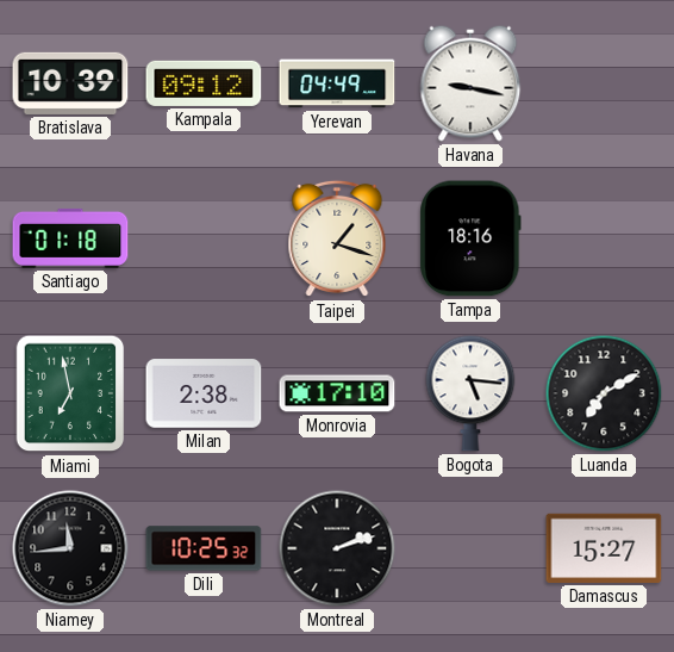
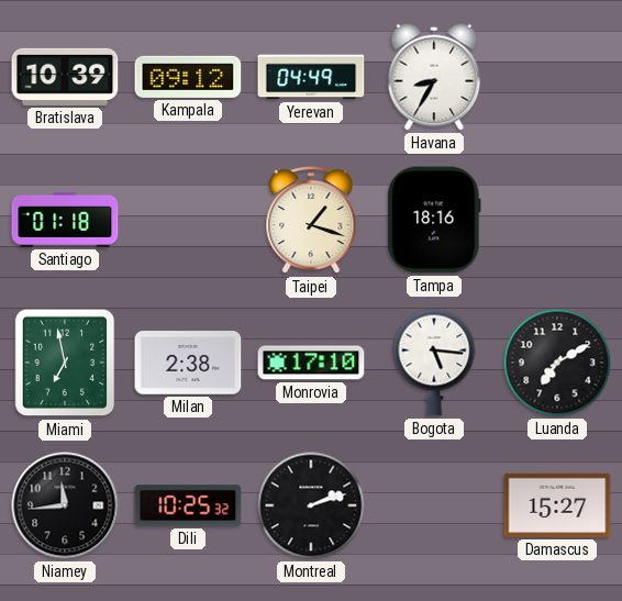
Havana: 9:17 -> 8:35
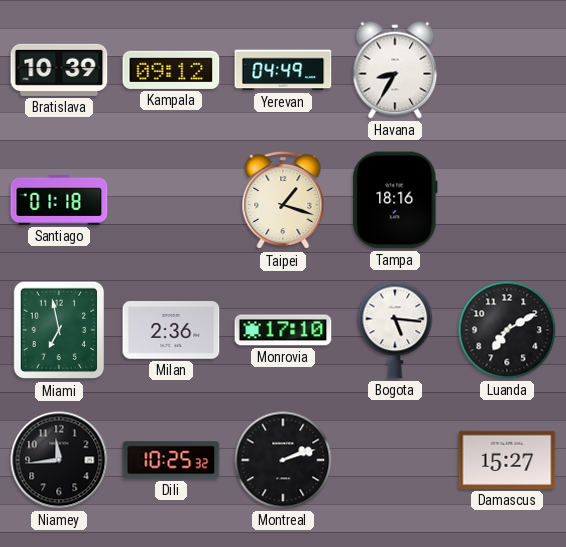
Milan: 2:38 -> 2:36
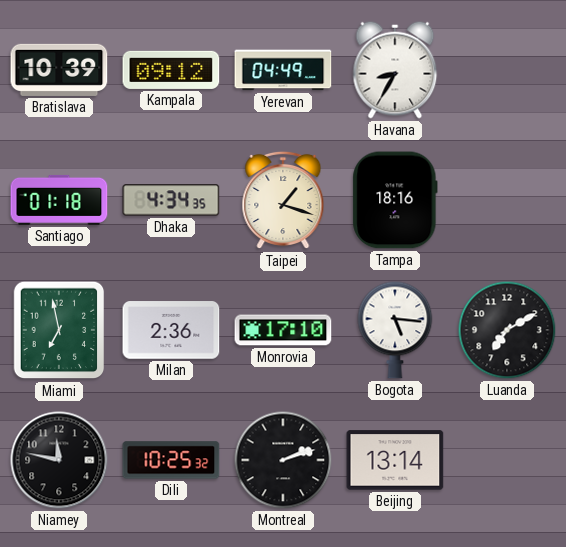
Dhaka: none -> 4:34
Niamey: 11:44 -> 11:47
Beijing: none -> 13:14
Damascus: 15:27 -> none
